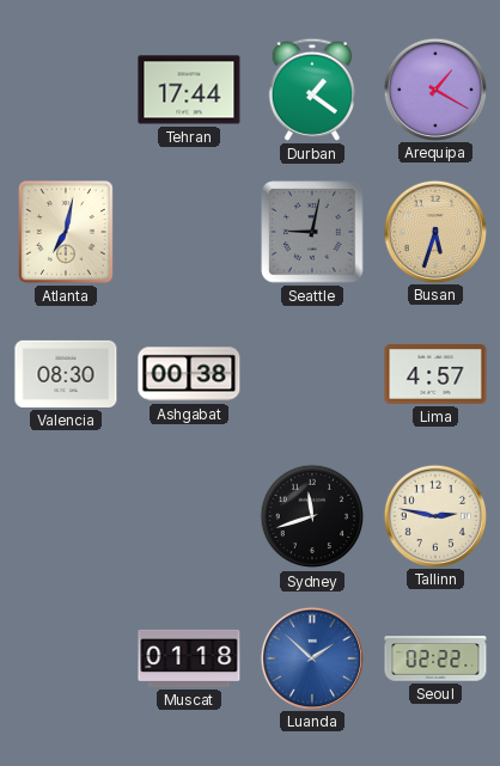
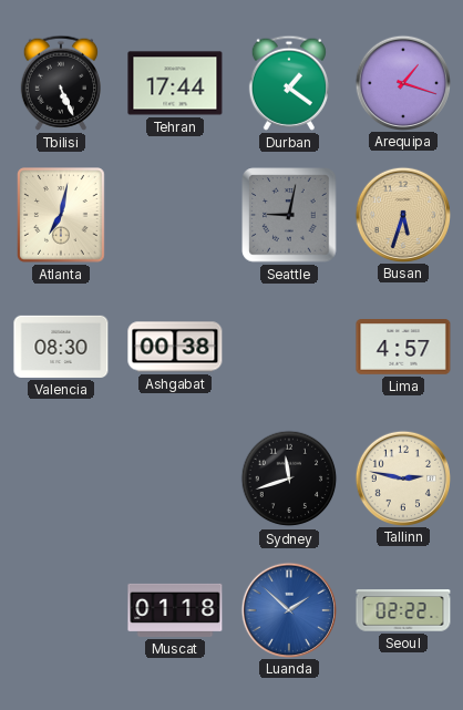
Tbilisi: none -> 5:26
Arequipa: 1:20 -> 1:18
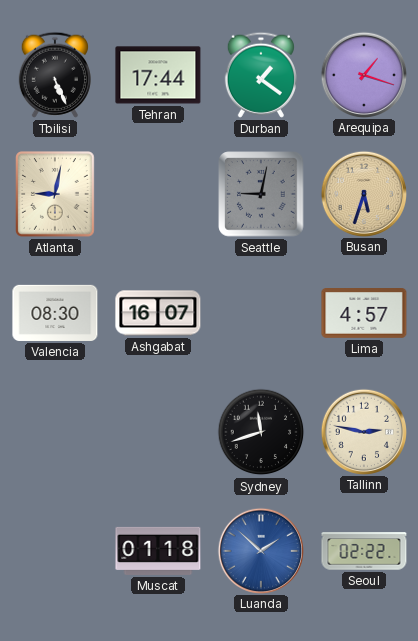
Atlanta: 7:02 -> 9:02
Ashgabat: 00:38 -> 16:07
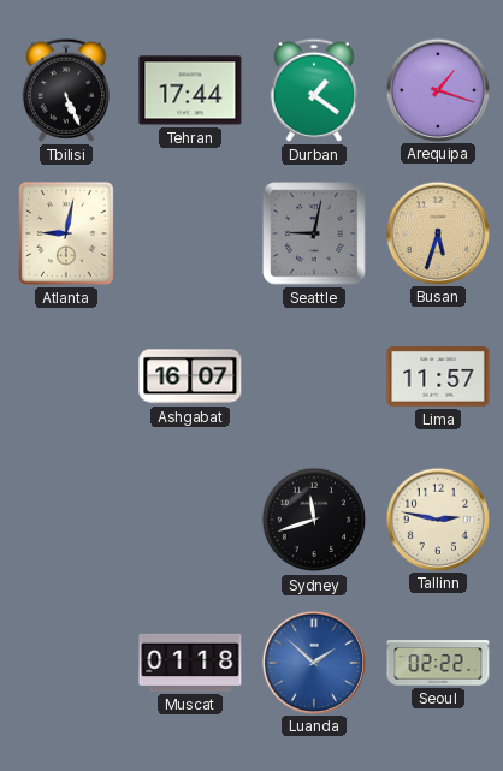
Valencia: 08:30 -> none
Lima: 4:57 -> 11:57
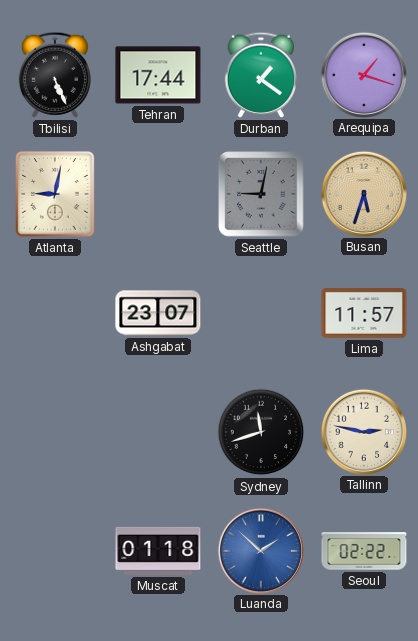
Ashgabat: 16:07 -> 23:07
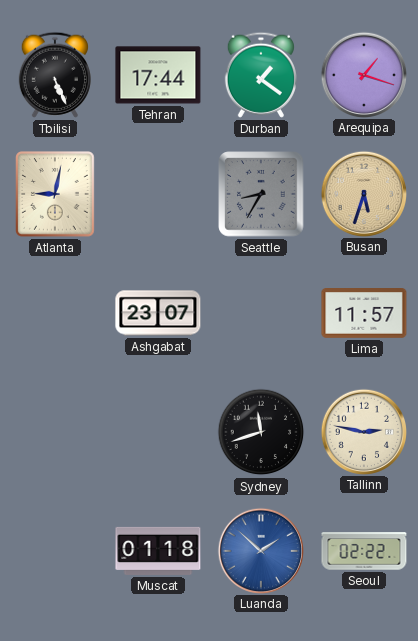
Seattle: 9:02 -> 8:35
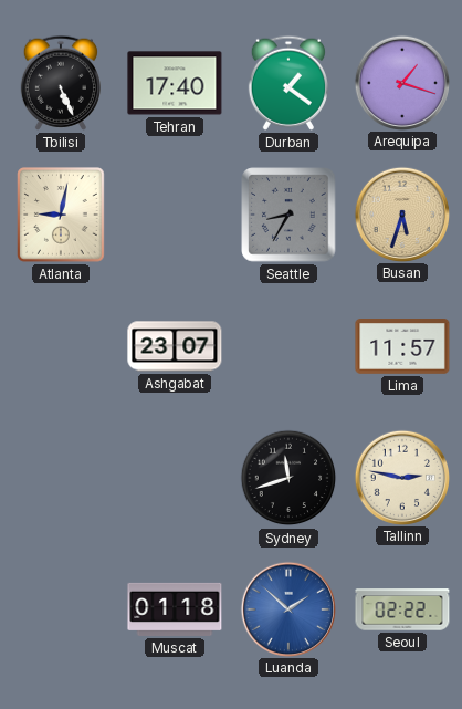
Tehran: 17:44 -> 17:40
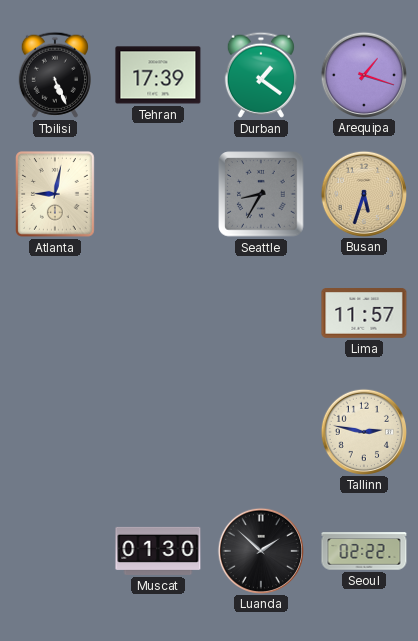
Tehran: 17:40 -> 17:39
Ashgabat: 23:07 -> none
Sydney: 11:42 -> none
Muscat: 01:18 -> 01:30
Luanda dial: blue -> black
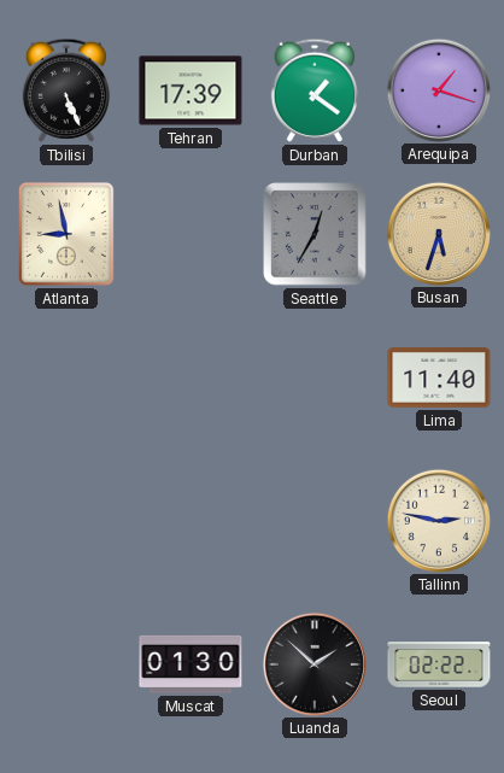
Atlanta: 9:02 -> 8:58
Seattle: 8:35 -> 12:35
Lima: 11:57 -> 11:40
